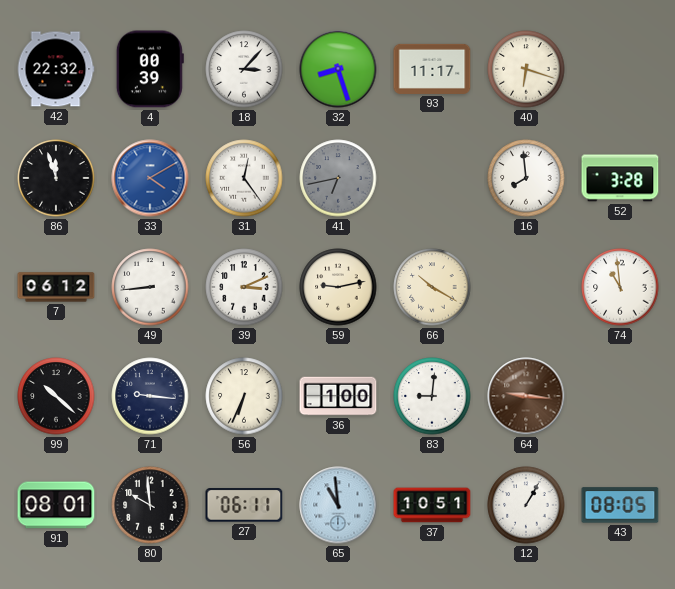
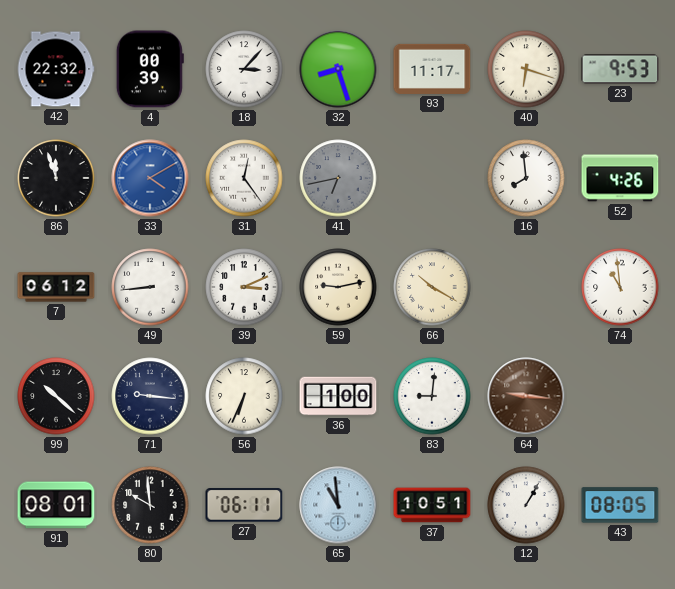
23: none -> 9:53
52: 3:28 -> 4:26
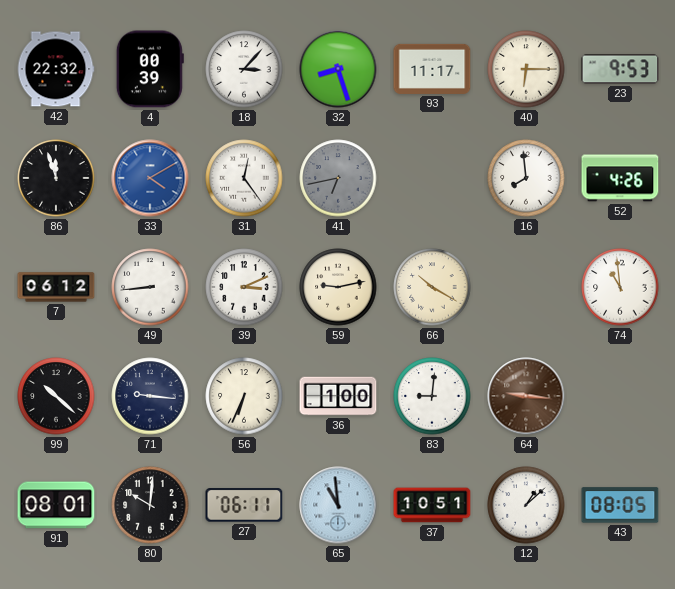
40: 6:18 -> 6:15
80: 9:59 -> 10:01
12: 1:05 -> 1:08
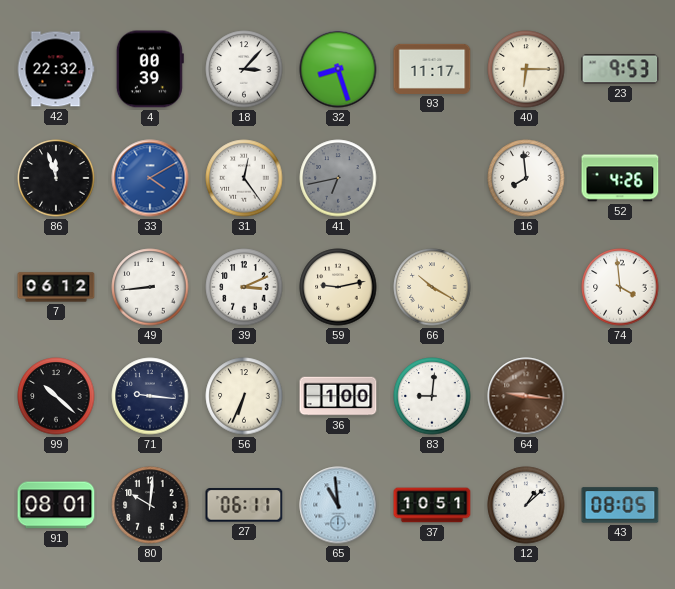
74: 10:59 -> 3:59
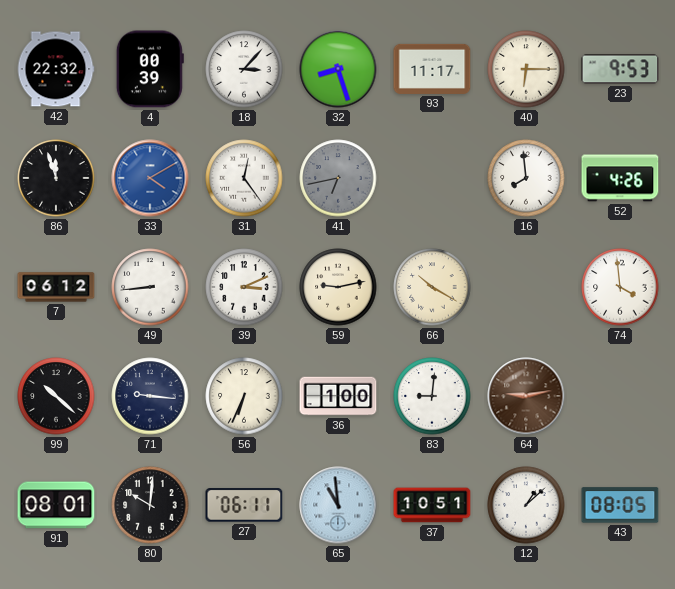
64: 9:16 -> 9:13
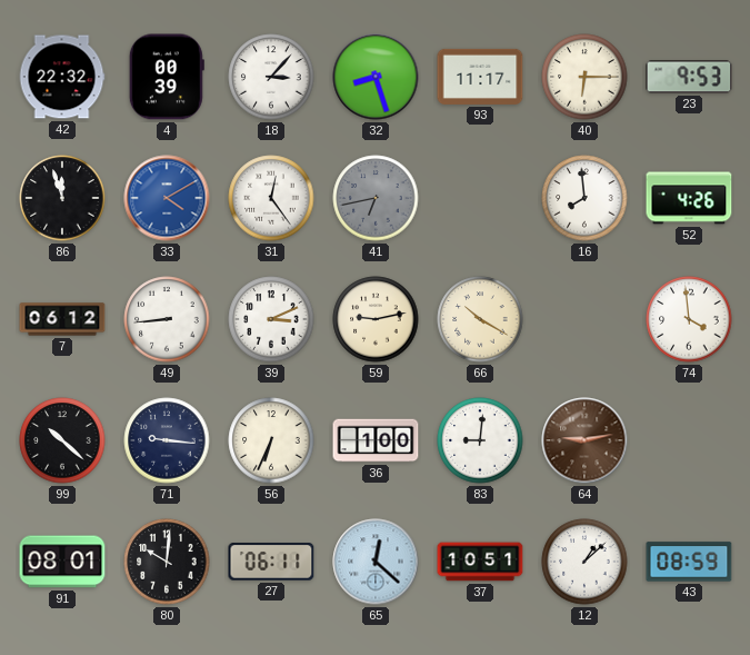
65: 10:59 -> 12:22
43: 08:05 -> 08:59
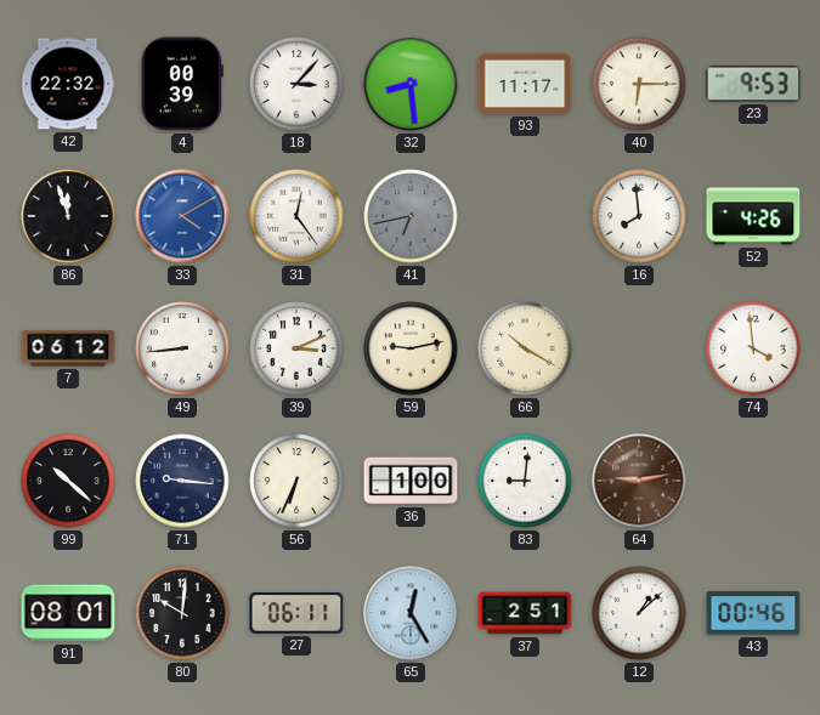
32: 8:27 -> 8:29
65: 12:22 -> 12:25
37: 10:51 -> 2:51
43: 08:59 -> 00:46
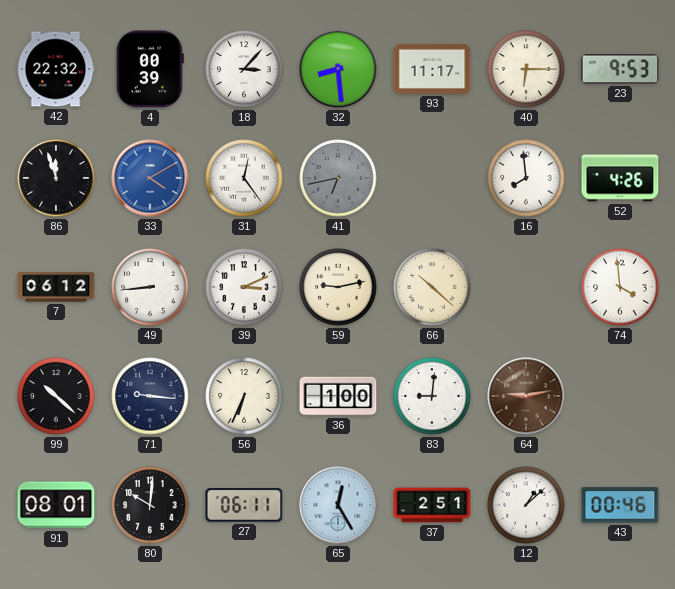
66: 10:20 -> 10:22
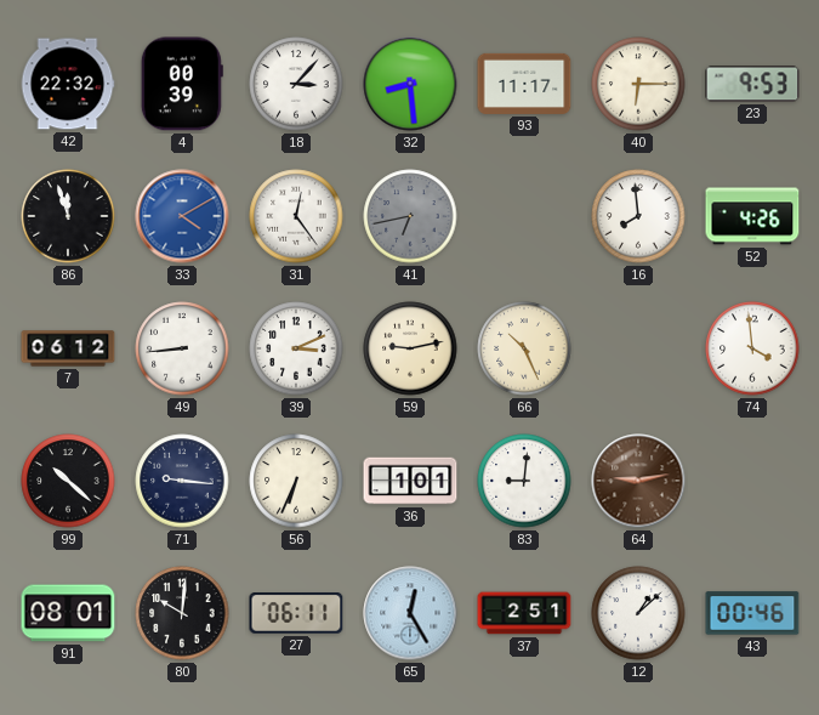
66: 10:22 -> 10:26
36: 1:00 -> 1:01
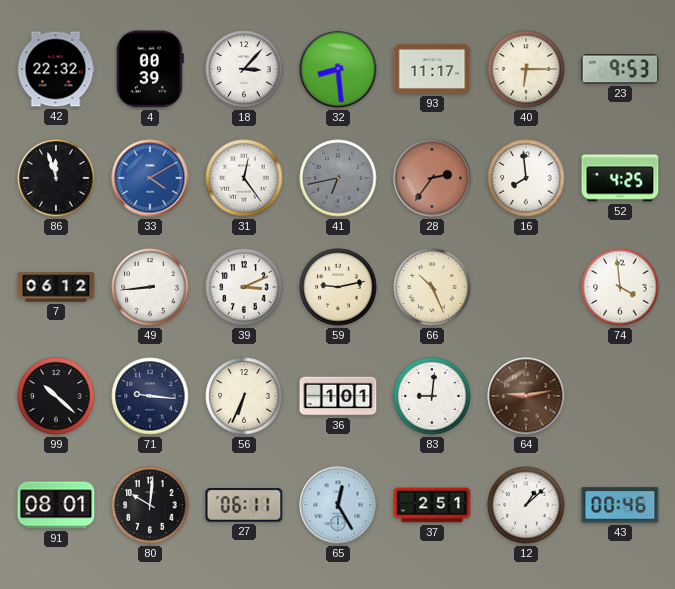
28: none -> 2:36
52: 4:26 -> 4:25
